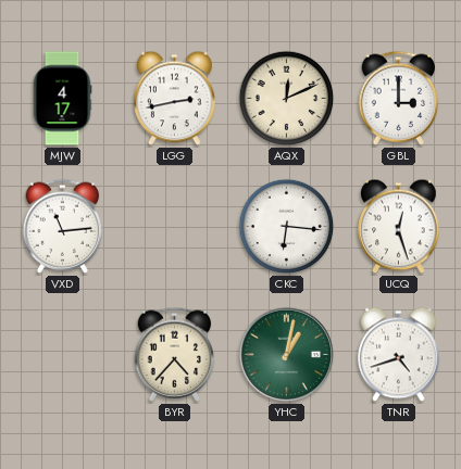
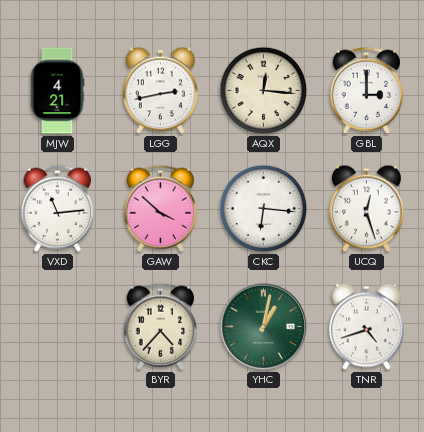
MJW: 4:17 -> 4:21
AQX: 12:11 -> 12:16
GAW: none -> 3:52
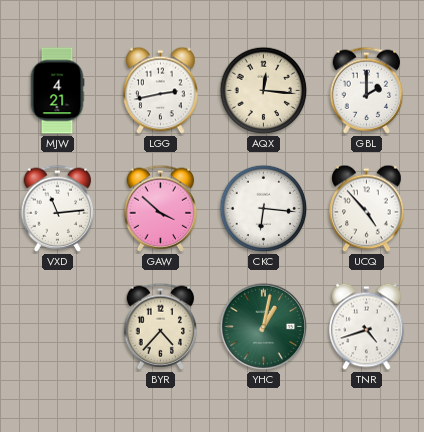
GBL: 3:00 -> 2:00
UCQ: 12:27 -> 4:53
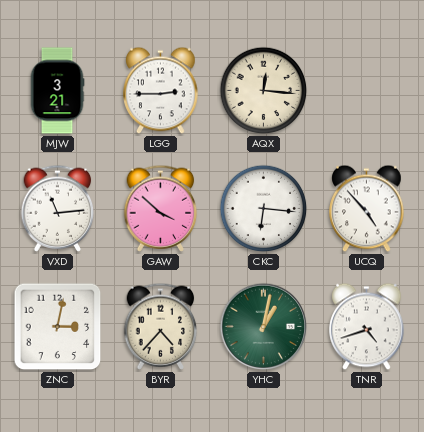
MJW: 4:21 -> 3:21
LGG: 2:43 -> 2:45
GBL: 2:00 -> none
ZNC: none -> 3:02
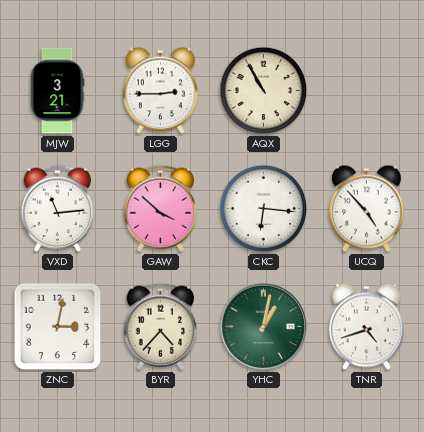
AQX: 12:16 -> 10:55
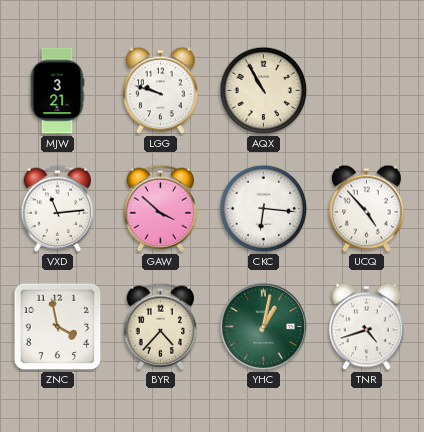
LGG: 2:45 -> 9:48
ZNC: 3:02 -> 3:58
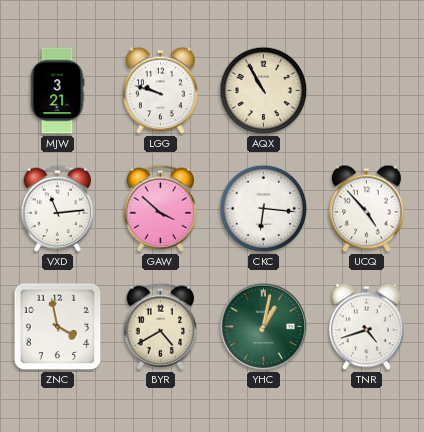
BYR: 4:37 -> 4:40
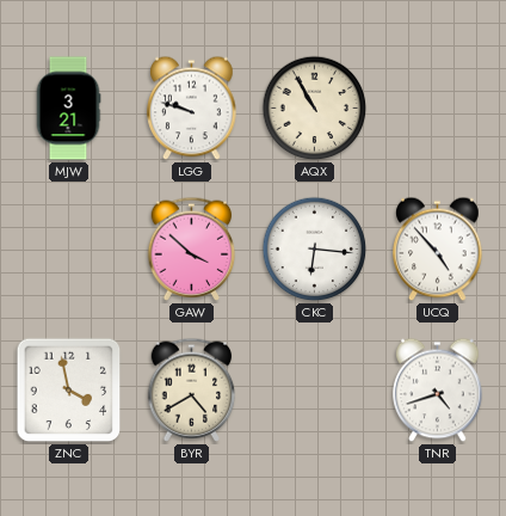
VXD: 11:14 -> none
YHC: 1:02 -> none
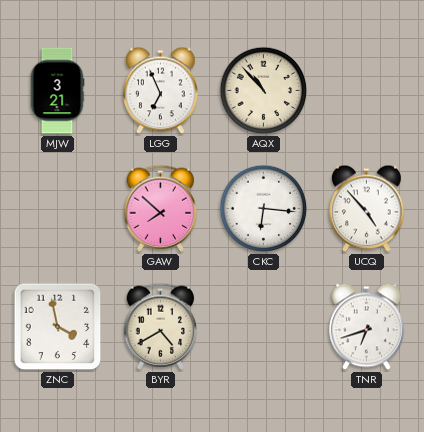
LGG: 9:48 -> 6:56
AQX: 10:55 -> 10:53
GAW: 3:52 -> 7:52
TNR: 4:42 -> 6:42
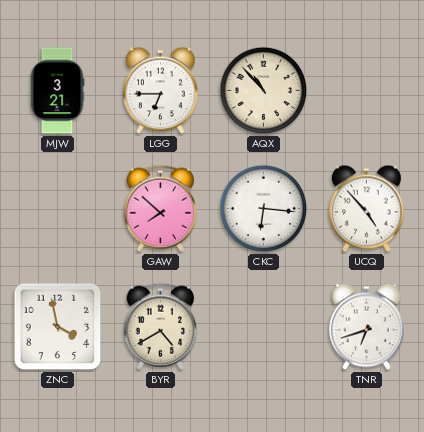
LGG: 6:56 -> 6:45
